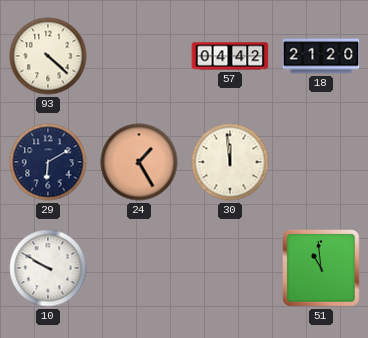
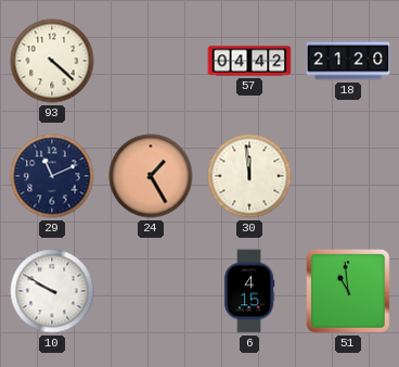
29: 6:10 -> 11:11
6: none -> 4:15
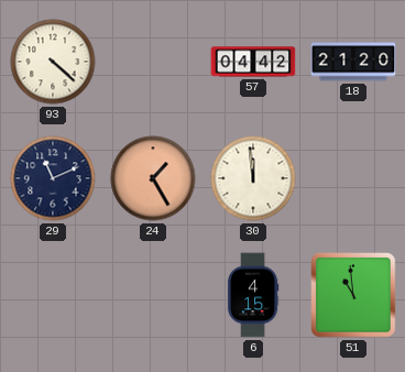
10: 9:50 -> none
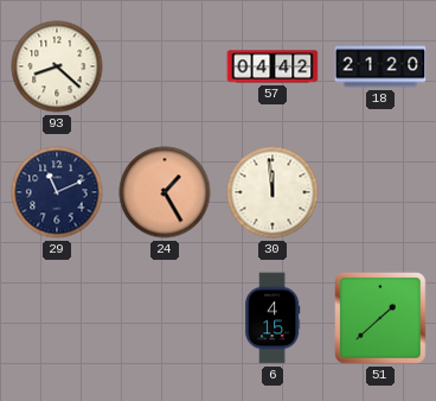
93: 4:22 -> 8:22
51: 10:59 -> 1:38
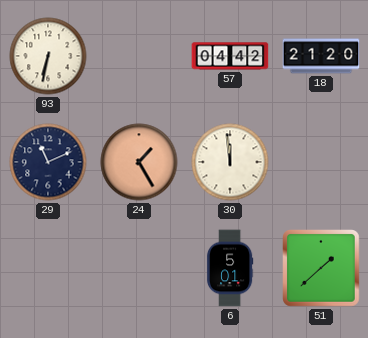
93: 8:22 -> 6:32
6: 4:15 -> 5:01
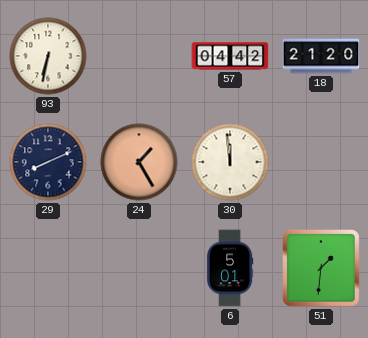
29: 11:11 -> 8:11
51: 1:38 -> 1:31
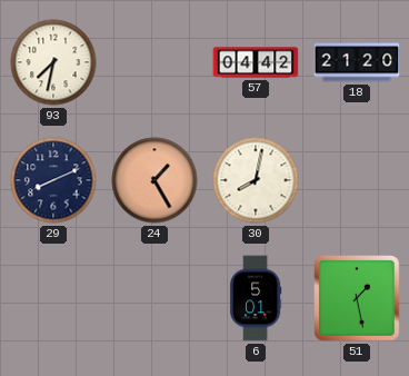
93: 6:32 -> 7:32
30: 11:59 -> 8:02
51: 1:31 -> 1:28
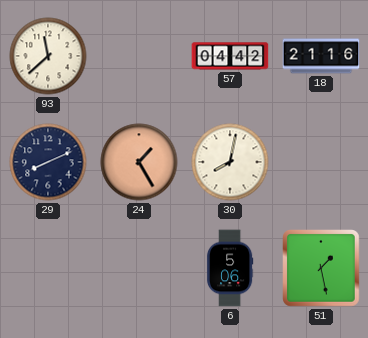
93: 7:32 -> 11:38
18: 21:20 -> 21:16
6: 5:01 -> 5:06
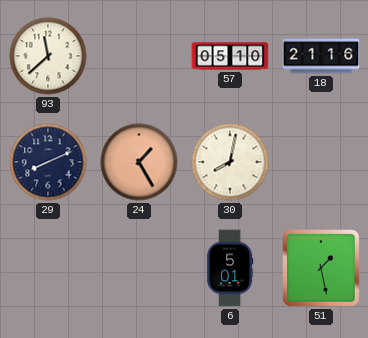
57: 04:42 -> 05:10
6: 5:06 -> 5:01
